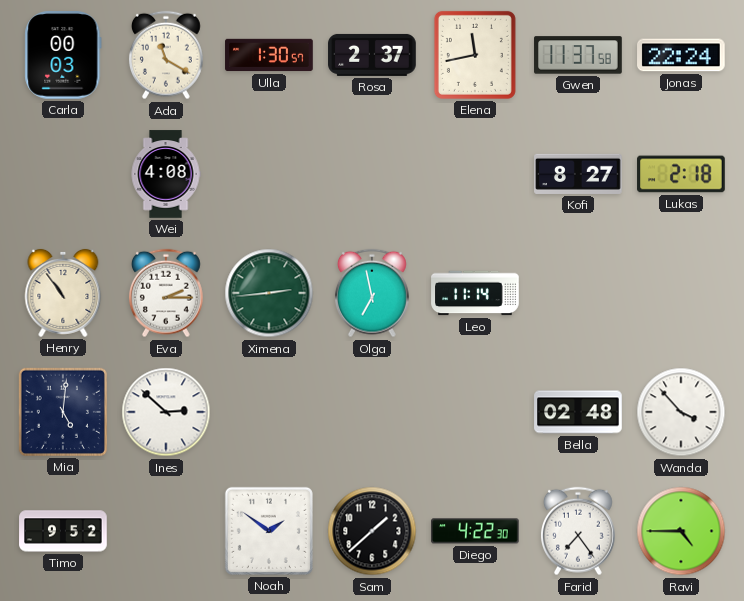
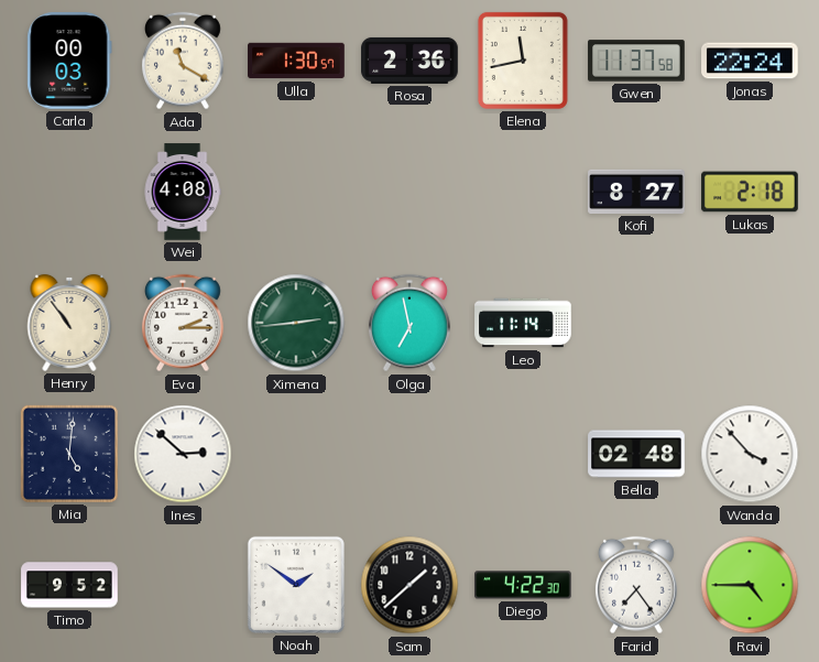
Rosa: 2:37 -> 2:36
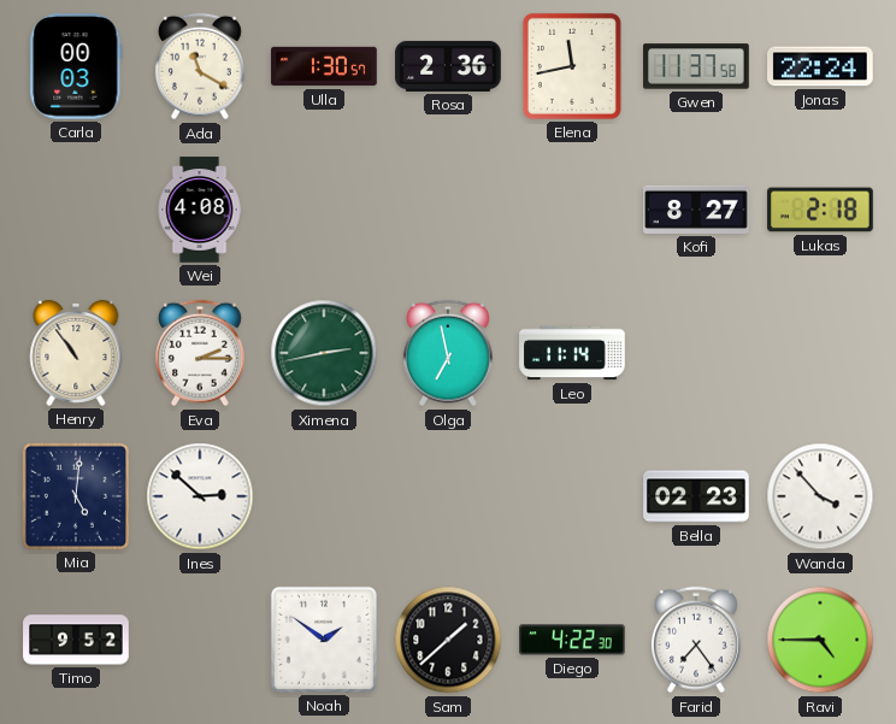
Ximena: 2:44 -> 2:43
Bella: 02:48 -> 02:23
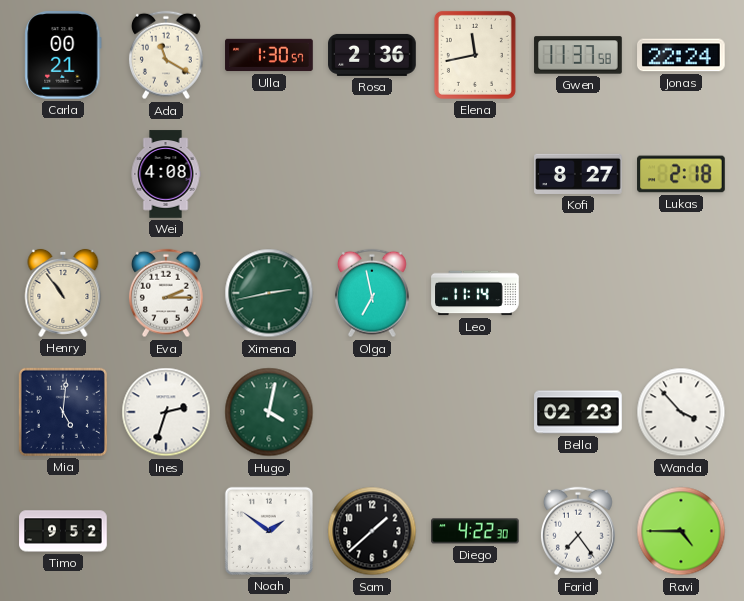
Carla: 00:03 -> 00:21
Ines: 2:52 -> 2:33
Hugo: none -> 4:02
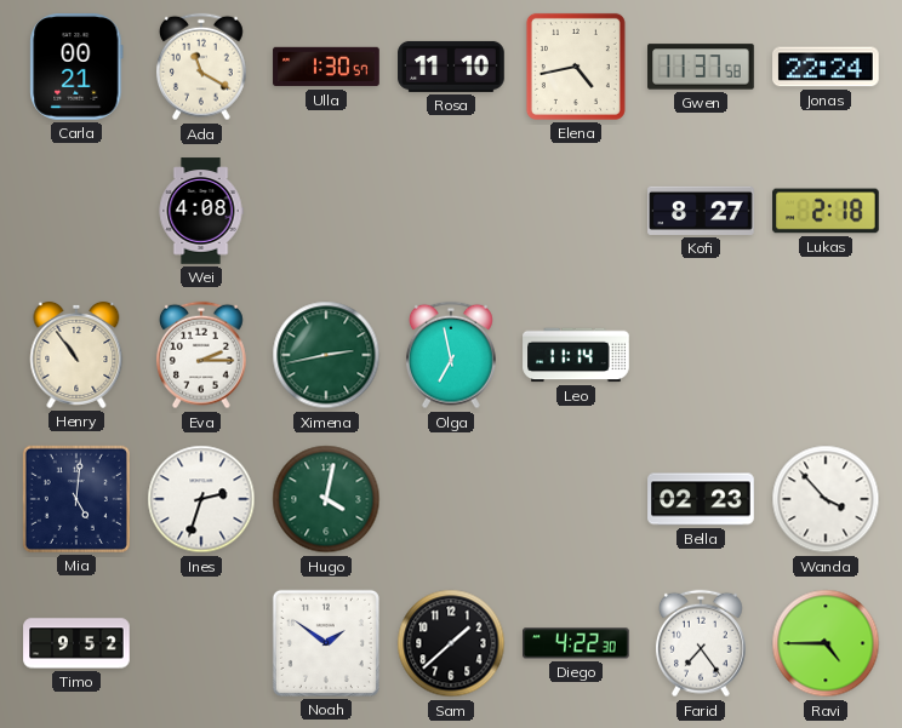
Rosa: 2:36 -> 11:10
Elena: 11:43 -> 4:43
